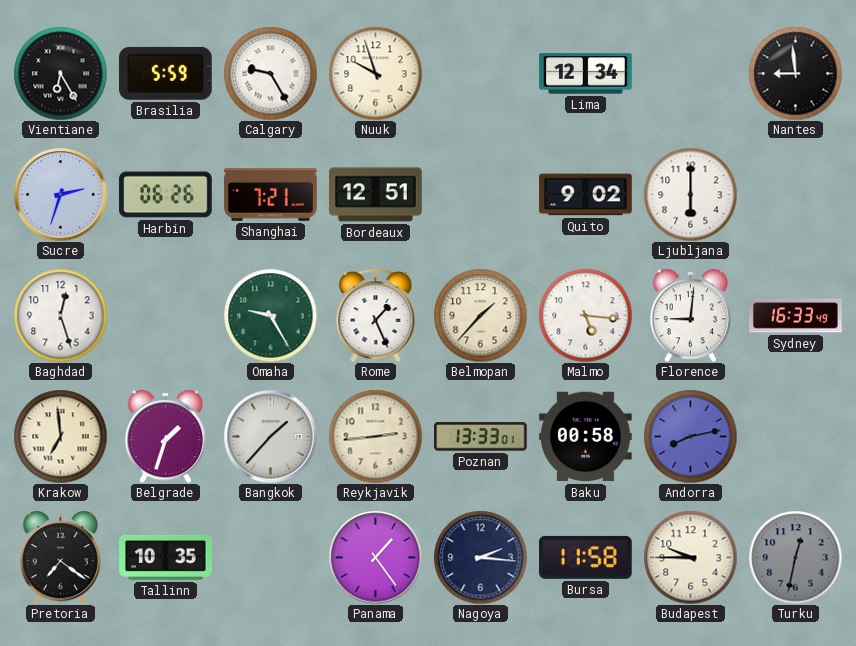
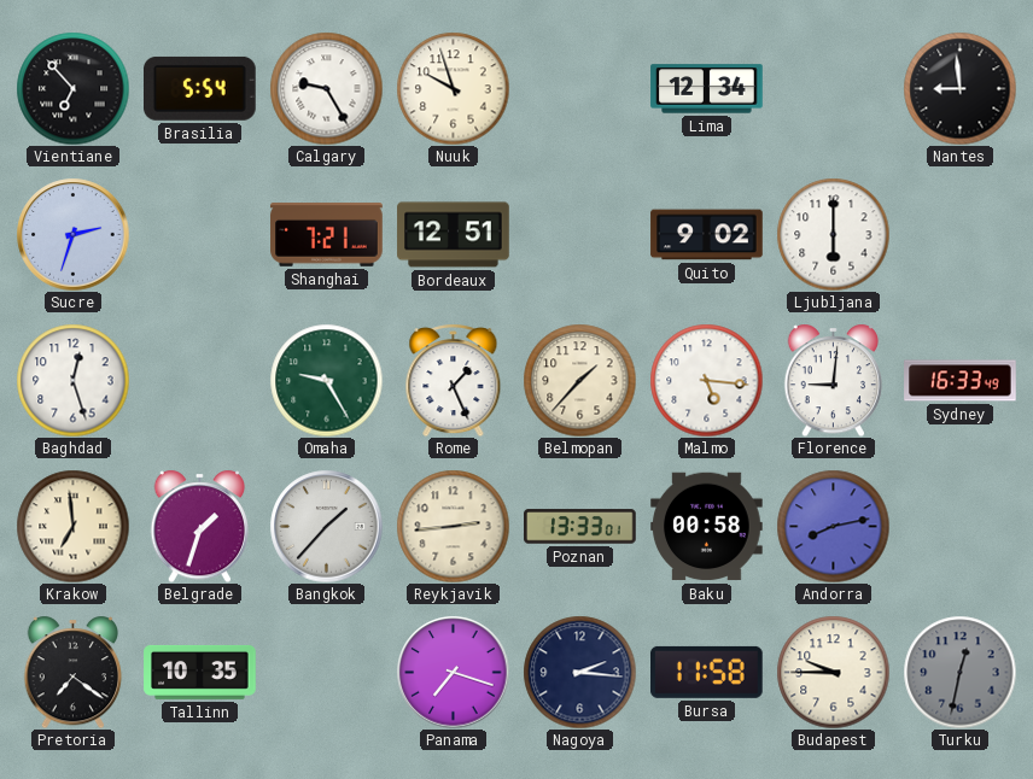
Vientiane: 6:25 -> 6:53
Brasilia: 5:59 -> 5:54
Harbin: 06:26 -> none
Panama: 1:24 -> 7:18
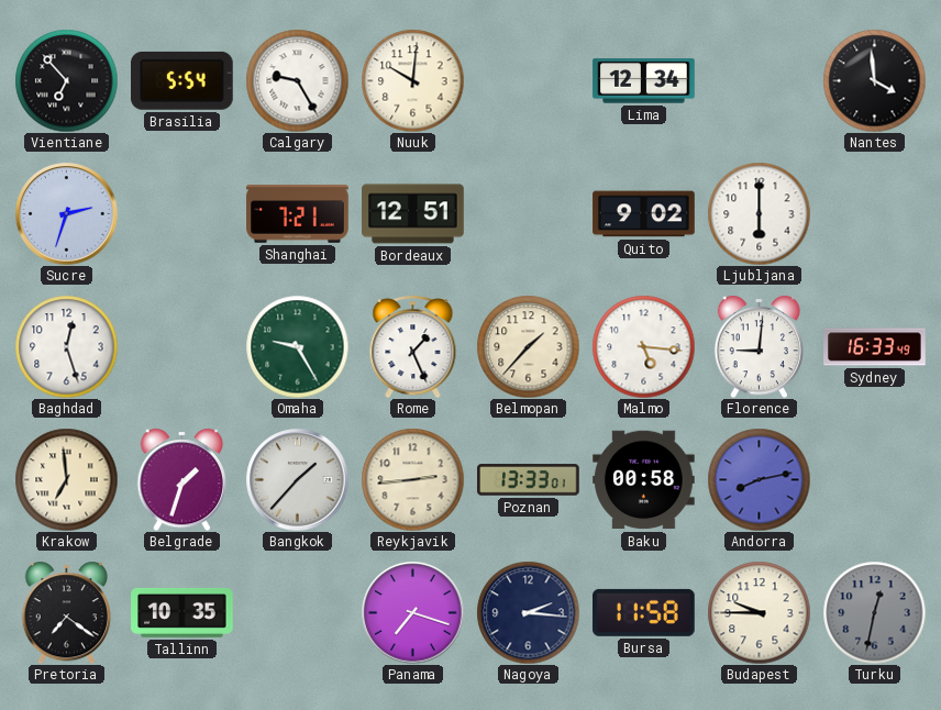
Nuuk: 9:57 -> 10:01
Nantes: 8:59 -> 3:59
